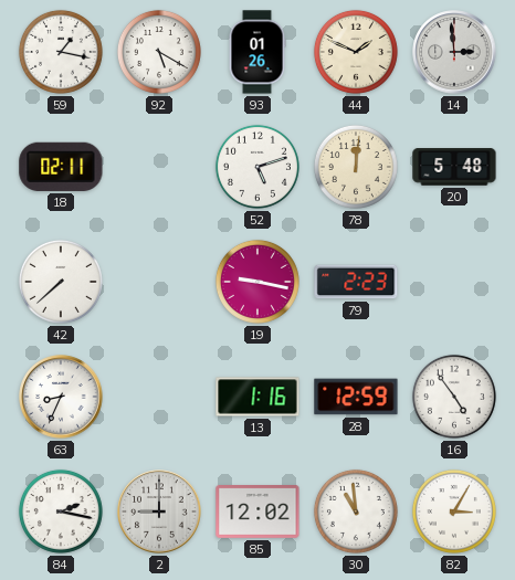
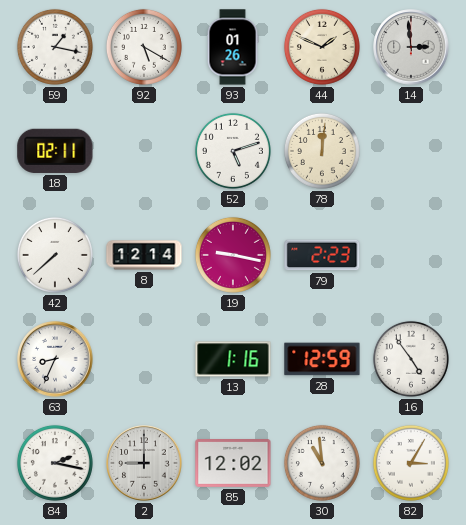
20: 5:48 -> none
8: none -> 12:14
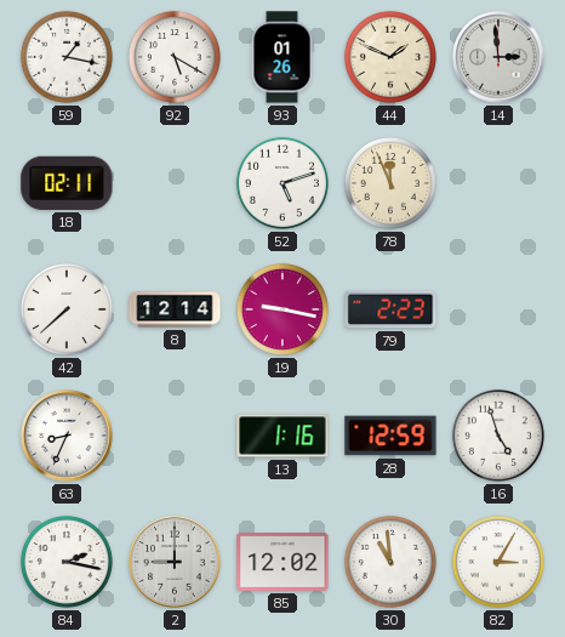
78: 12:01 -> 11:56
16: 4:54 -> 4:57
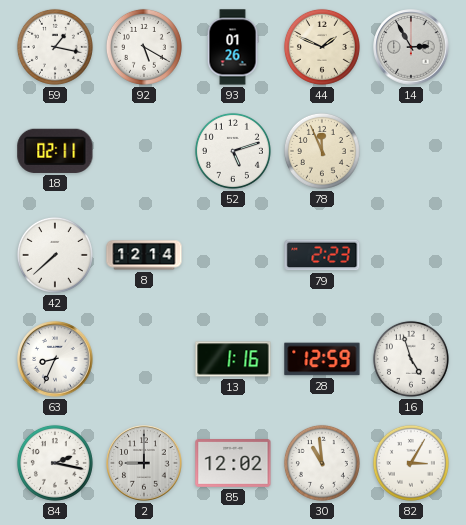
14: 2:59 -> 2:55
19: 9:17 -> none
